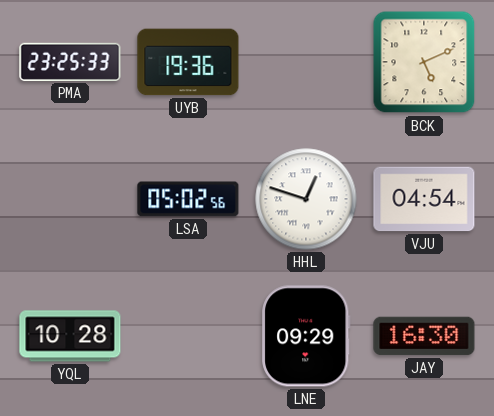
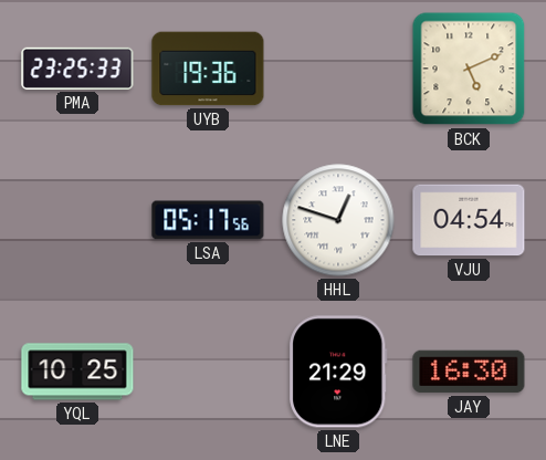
LSA: 05:02 -> 05:17
YQL: 10:28 -> 10:25
LNE: 09:29 -> 21:29
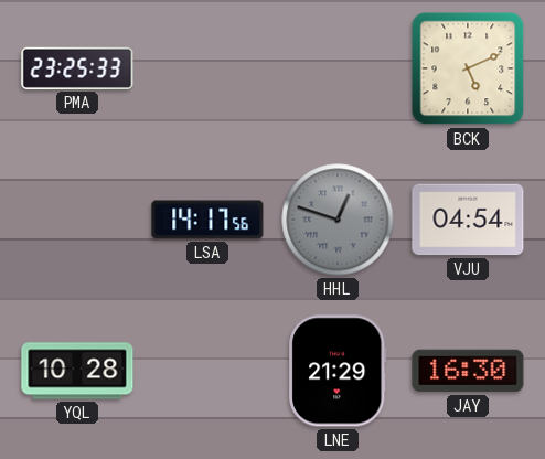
UYB: 19:36 -> none
LSA: 05:17 -> 14:17
HHL dial: white -> grey
YQL: 10:25 -> 10:28
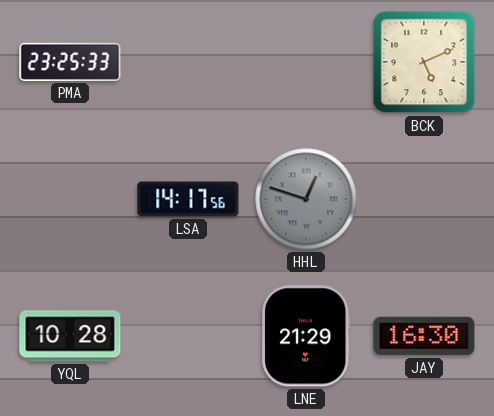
VJU: 04:54 -> none
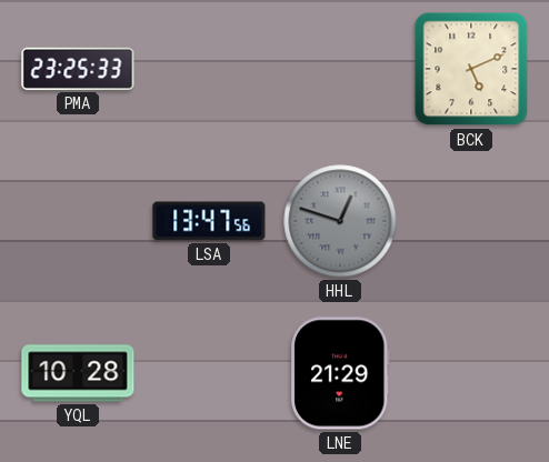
LSA: 14:17 -> 13:47
JAY: 16:30 -> none
